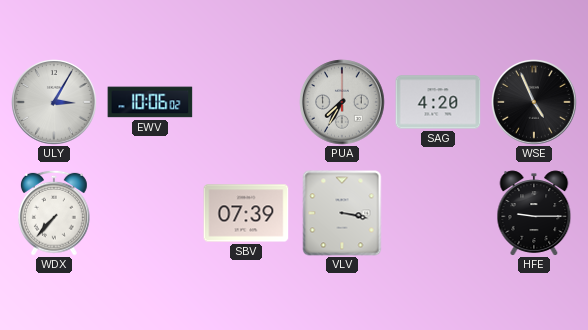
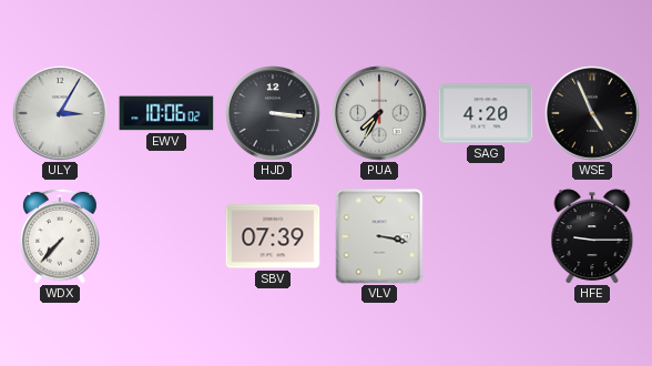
HJD: none -> 3:16
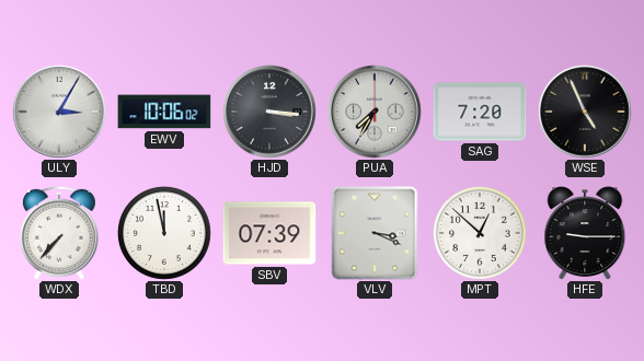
SAG: 4:20 -> 7:20
TBD: none -> 11:58
VLV: 3:17 -> 3:19
MPT: none -> 12:52
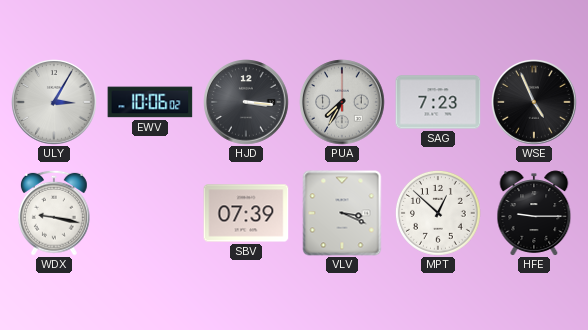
SAG: 7:20 -> 7:23
WDX: 7:37 -> 9:17
TBD: 11:58 -> none
